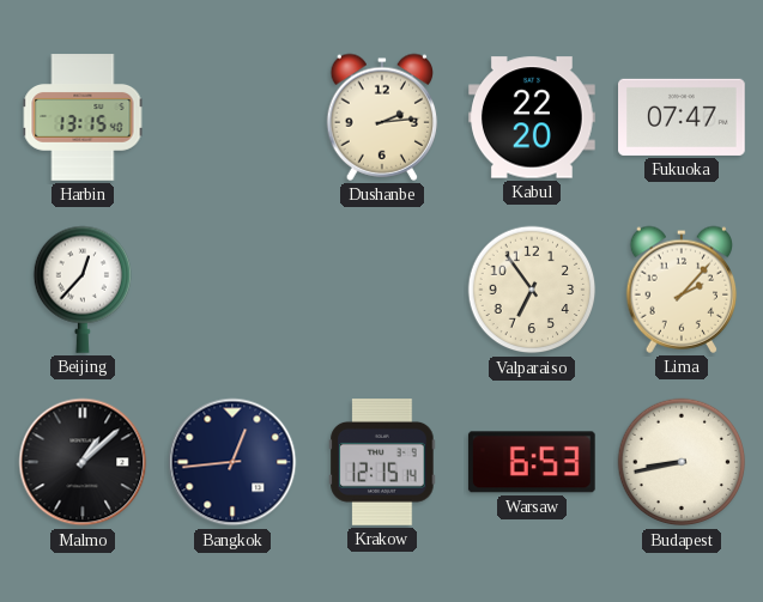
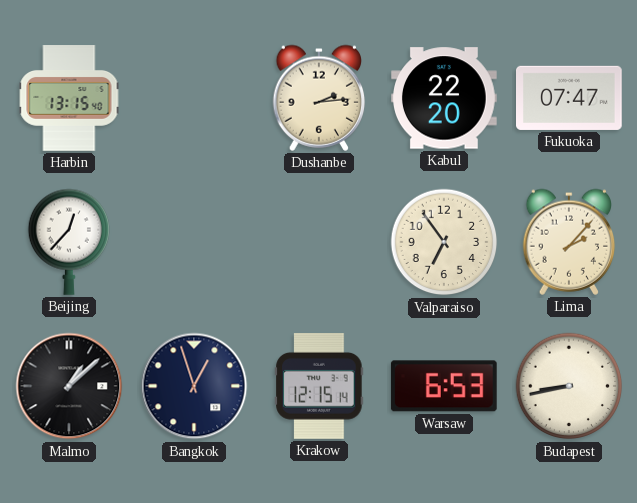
Bangkok: 12:44 -> 12:57
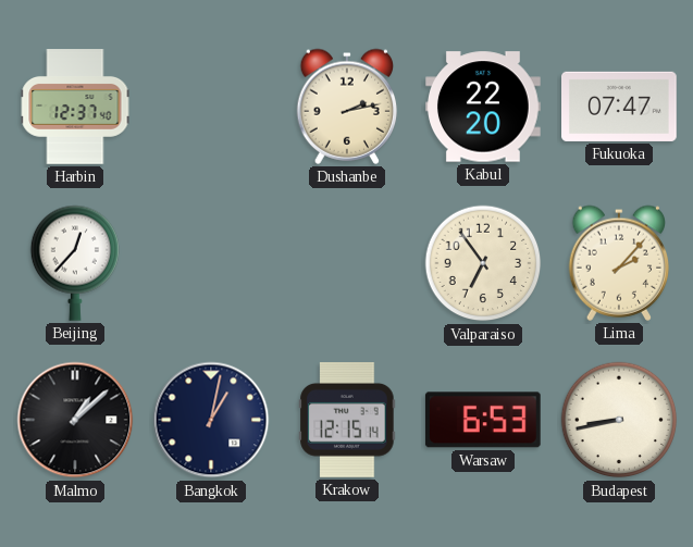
Harbin: 13:15 -> 12:37
Dushanbe: 2:14 -> 2:13
Bangkok: 12:57 -> 1:02
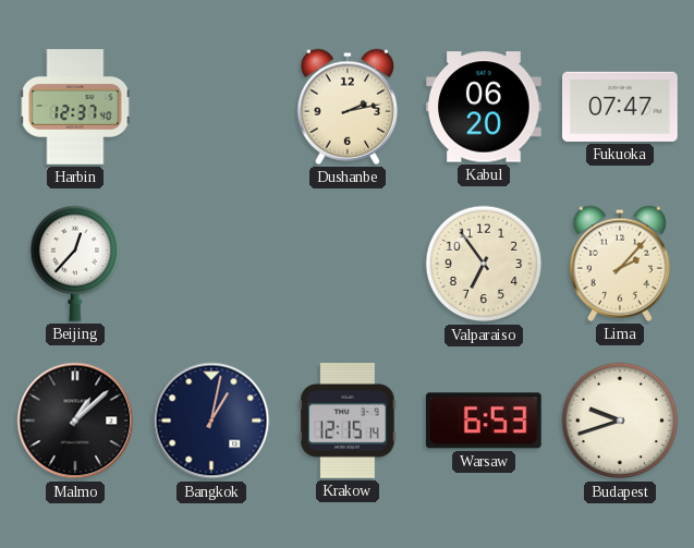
Kabul: 22:20 -> 06:20
Budapest: 8:43 -> 9:42
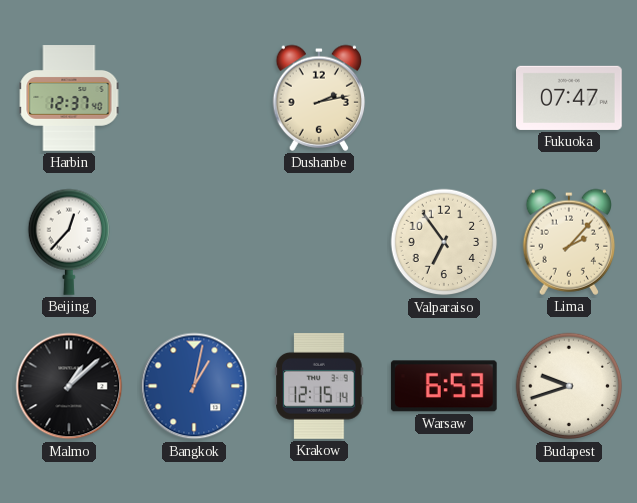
Kabul: 06:20 -> none
Bangkok dial: navy -> blue
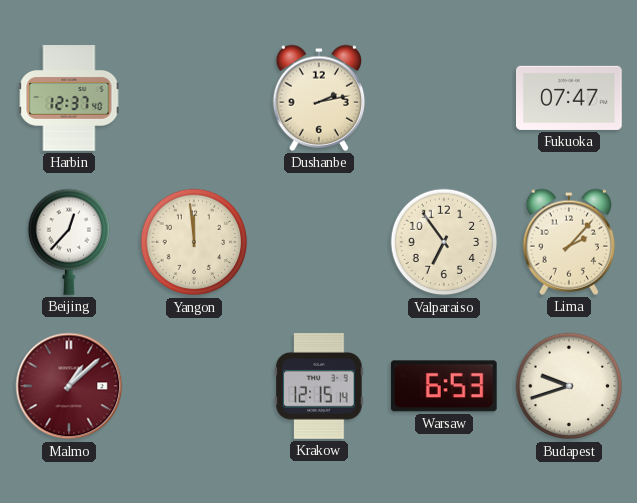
Yangon: none -> 11:59
Malmo dial: black -> burgundy
Bangkok: 1:02 -> none
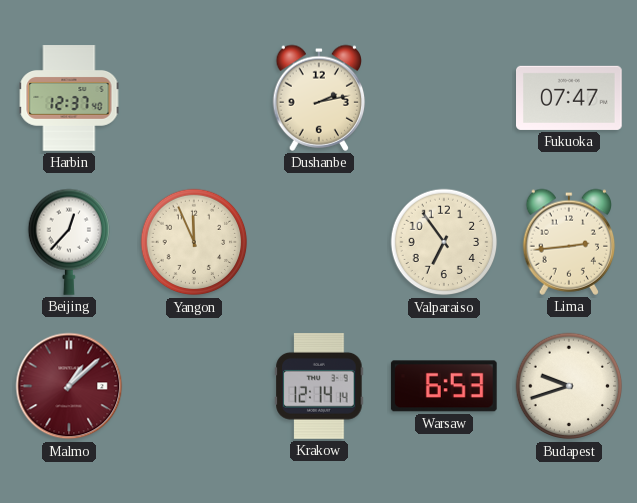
Yangon: 11:59 -> 11:56
Lima: 2:07 -> 2:44
Krakow: 12:15 -> 12:14
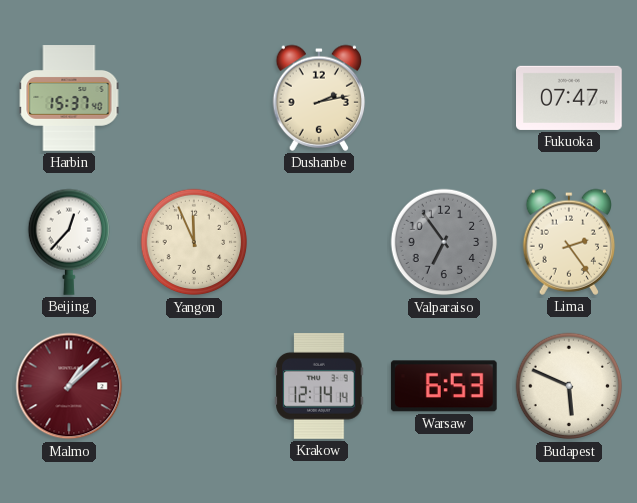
Harbin: 12:37 -> 15:37
Valparaiso dial: cream -> grey
Lima: 2:44 -> 2:24
Budapest: 9:42 -> 5:49
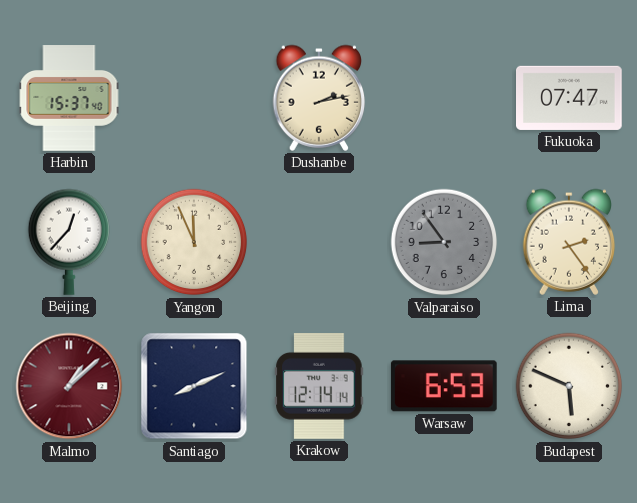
Valparaiso: 6:54 -> 8:54
Santiago: none -> 8:11
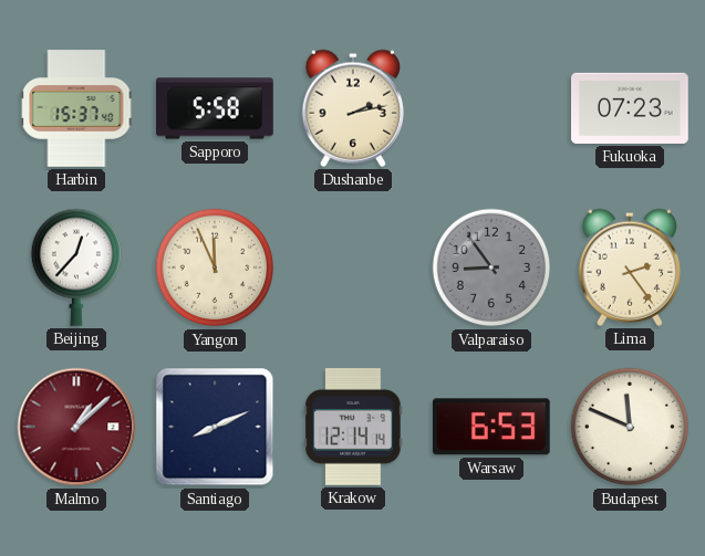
Sapporo: none -> 5:58
Fukuoka: 07:47 -> 07:23
Budapest: 5:49 -> 11:49
